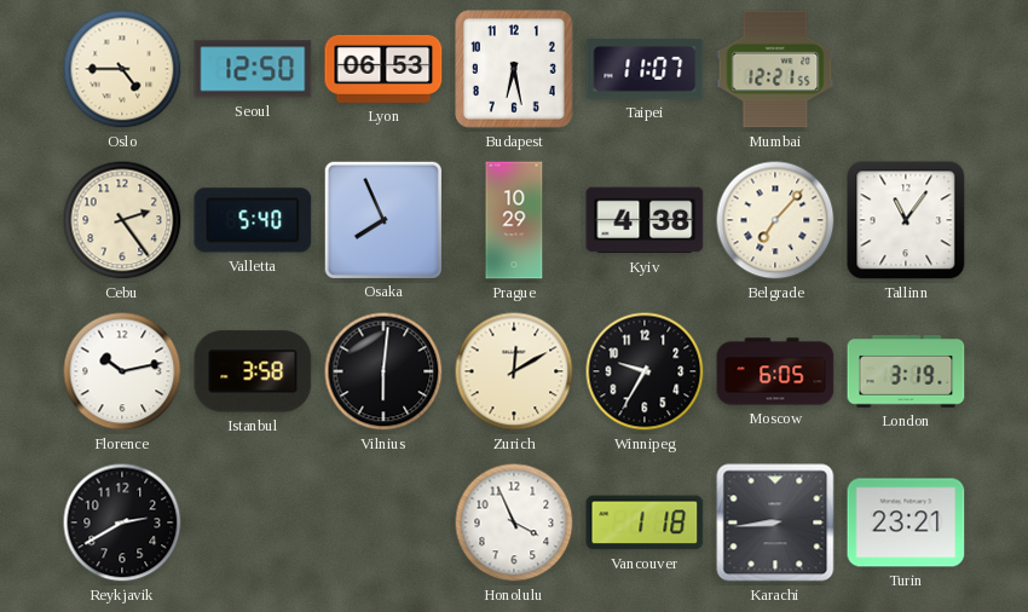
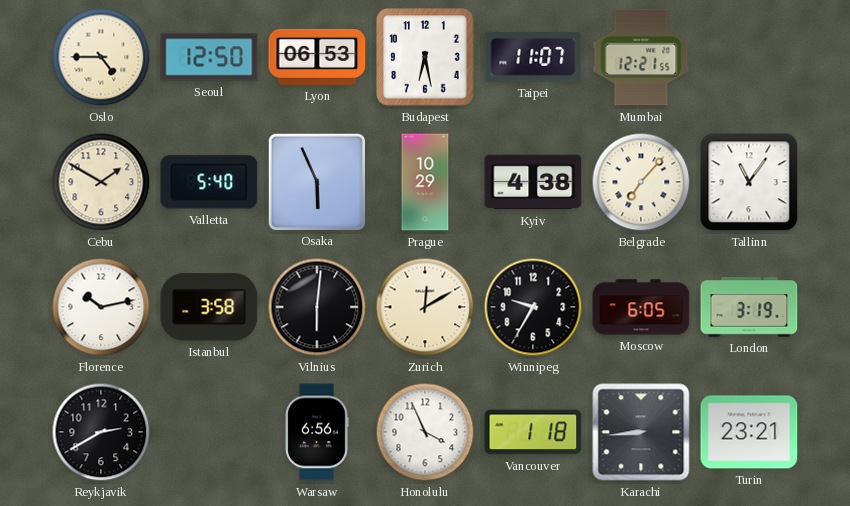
Cebu: 2:24 -> 1:50
Osaka: 7:56 -> 5:56
Warsaw: none -> 6:56
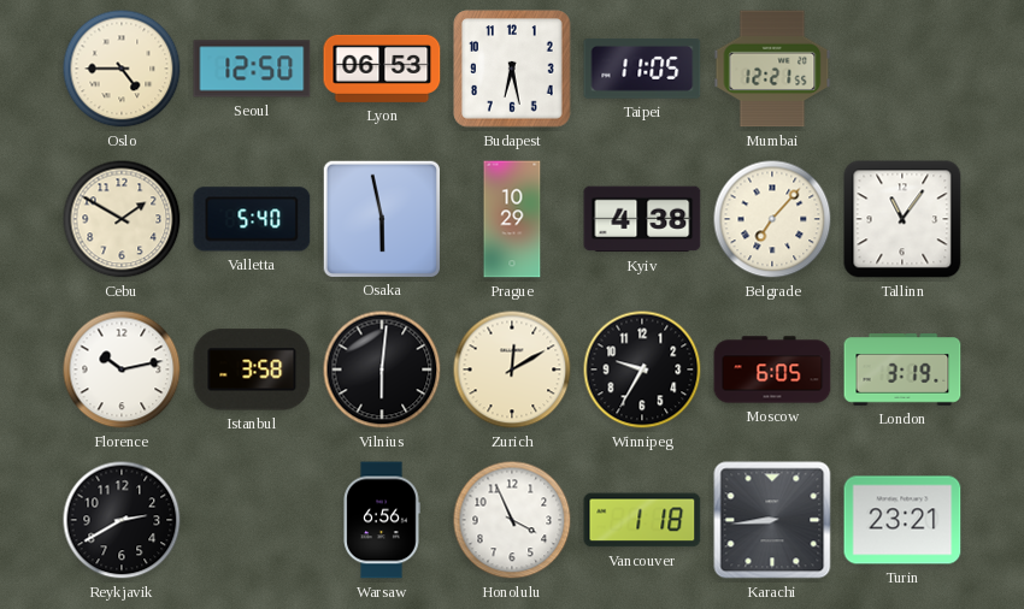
Taipei: 11:07 -> 11:05
Osaka: 5:56 -> 5:58
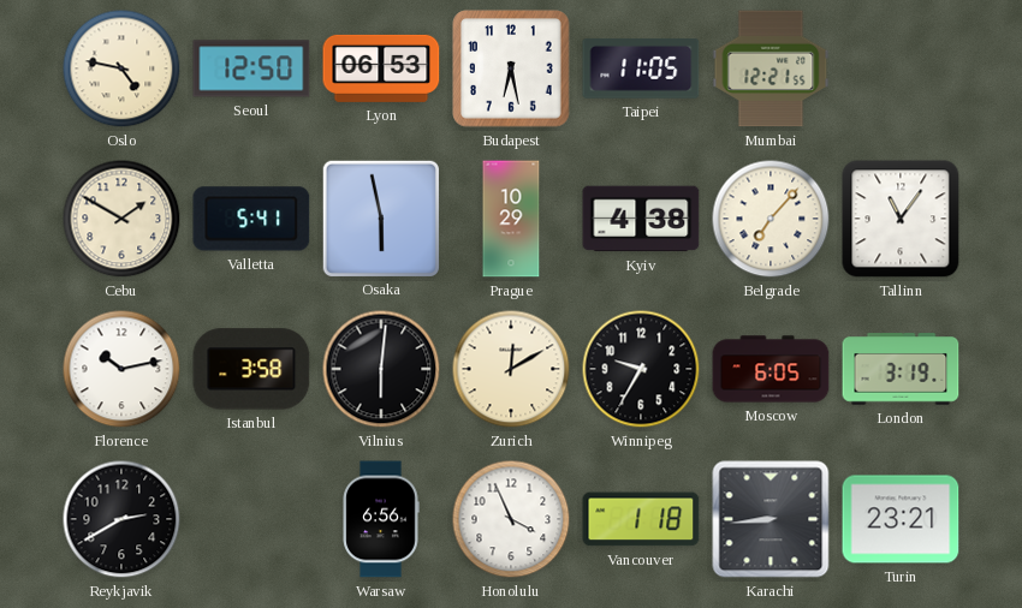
Oslo: 4:45 -> 4:47
Valletta: 5:40 -> 5:41
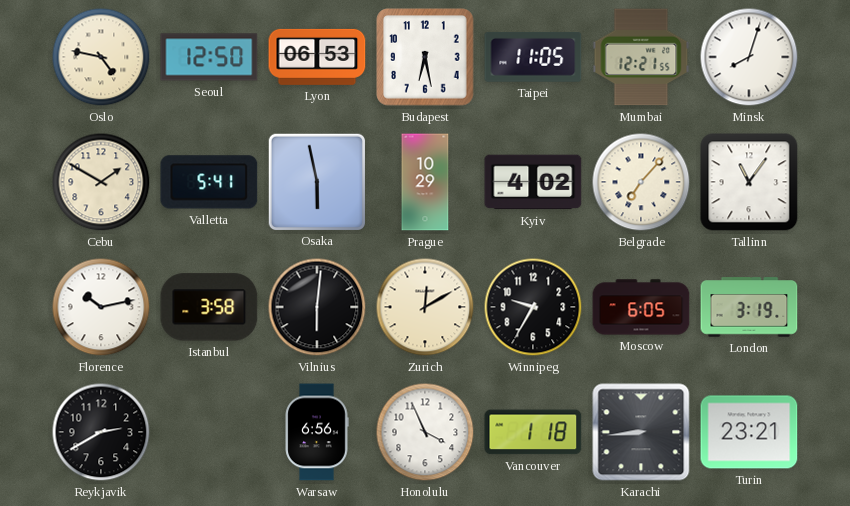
Minsk: none -> 8:03
Kyiv: 4:38 -> 4:02
